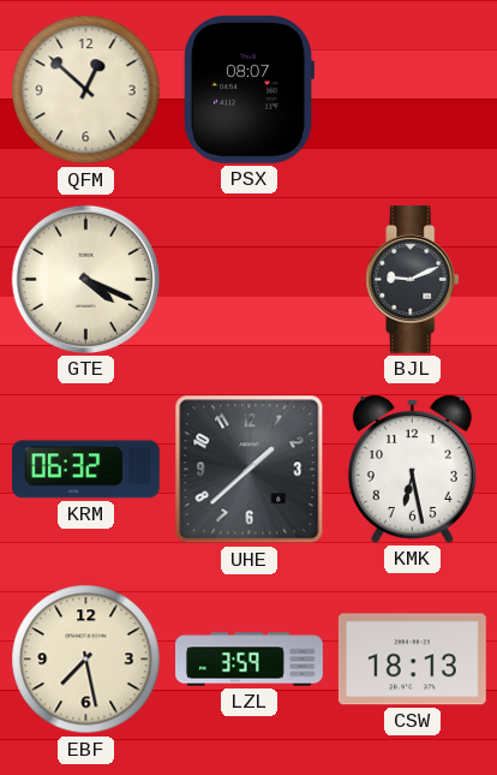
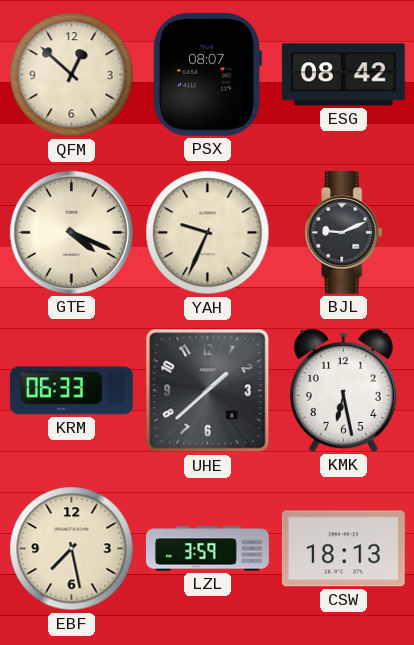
ESG: none -> 08:42
YAH: none -> 9:34
KRM: 06:32 -> 06:33
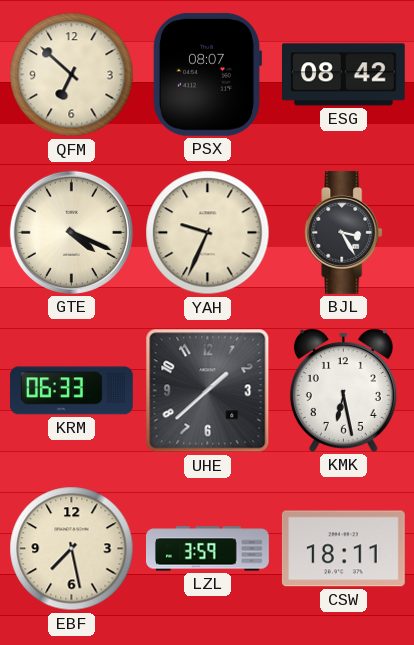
QFM: 12:52 -> 6:52
BJL: 9:11 -> 3:25
CSW: 18:13 -> 18:11
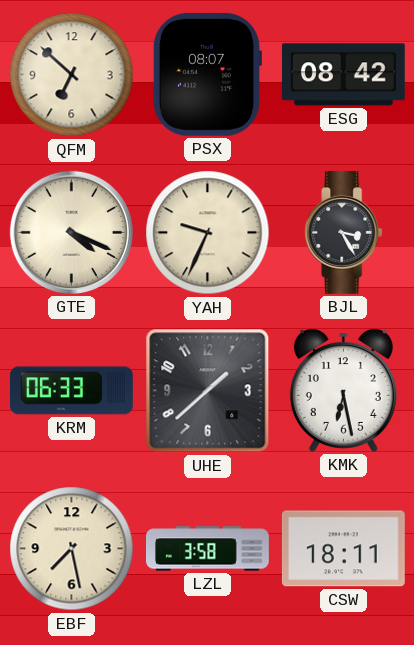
LZL: 3:59 -> 3:58
